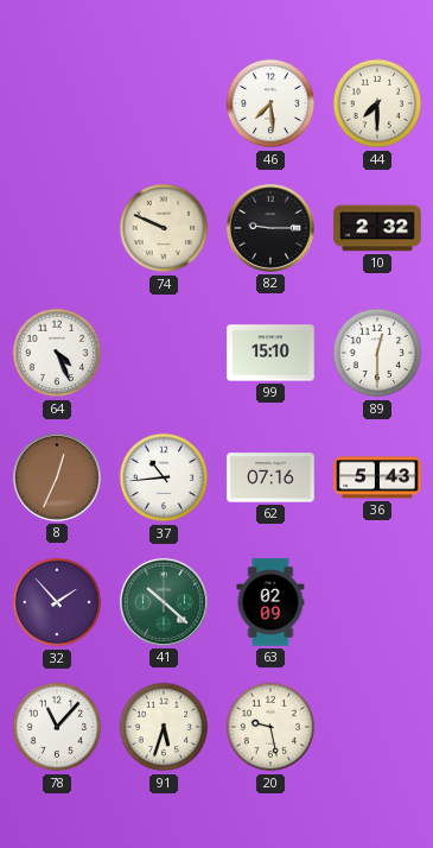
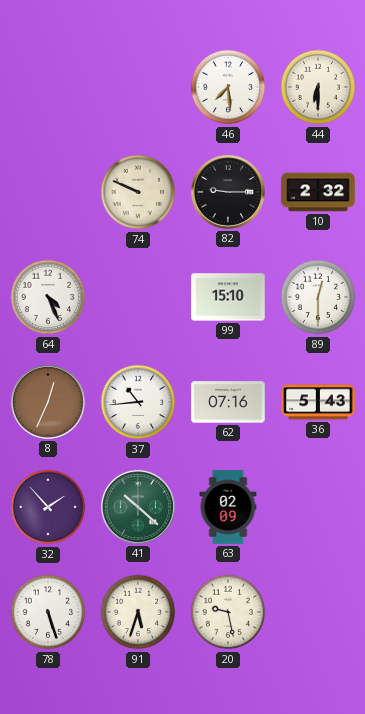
44: 7:30 -> 6:30
78: 11:07 -> 5:27
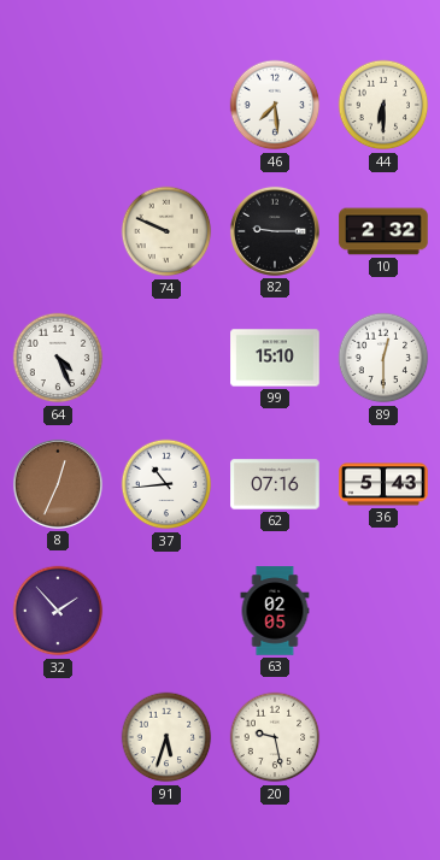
41: 10:22 -> none
63: 02:09 -> 02:05
78: 5:27 -> none
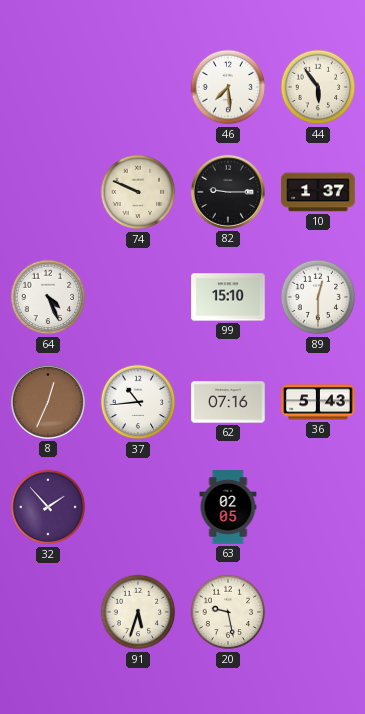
44: 6:30 -> 5:54
10: 2:32 -> 1:37
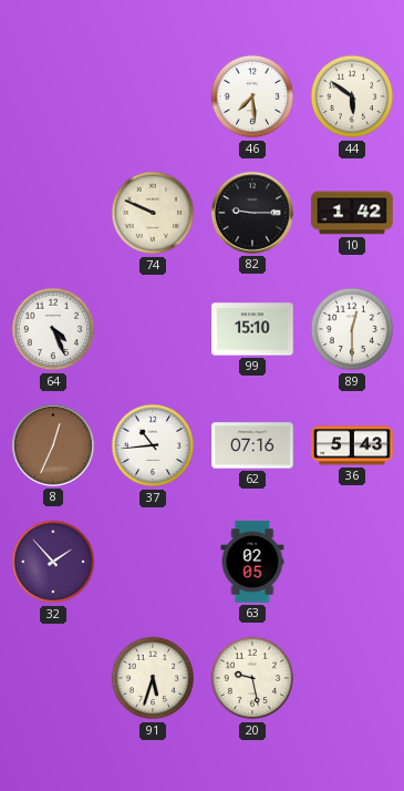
44: 5:54 -> 5:51
10: 1:37 -> 1:42
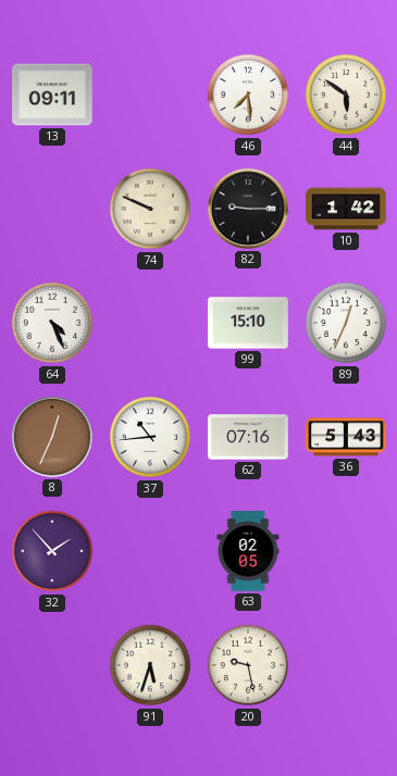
13: none -> 09:11
89: 12:30 -> 12:34
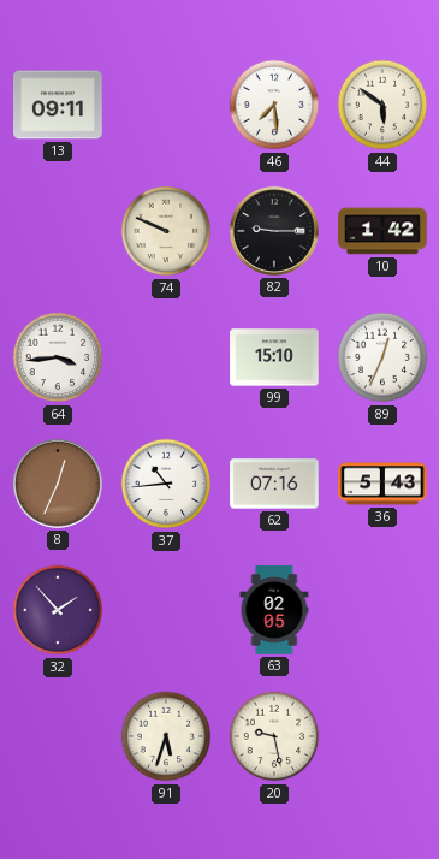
64: 4:26 -> 3:44
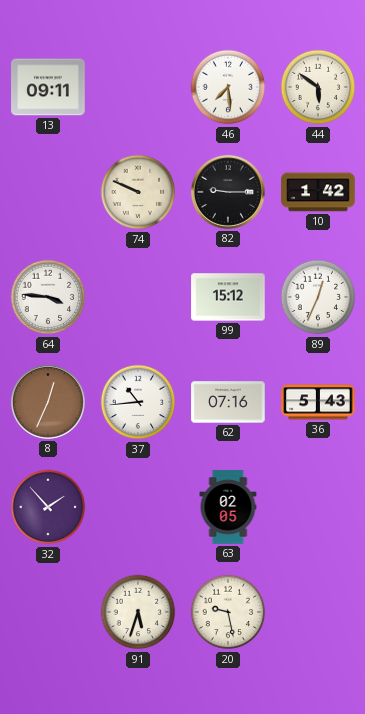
64: 3:44 -> 3:46
99: 15:10 -> 15:12
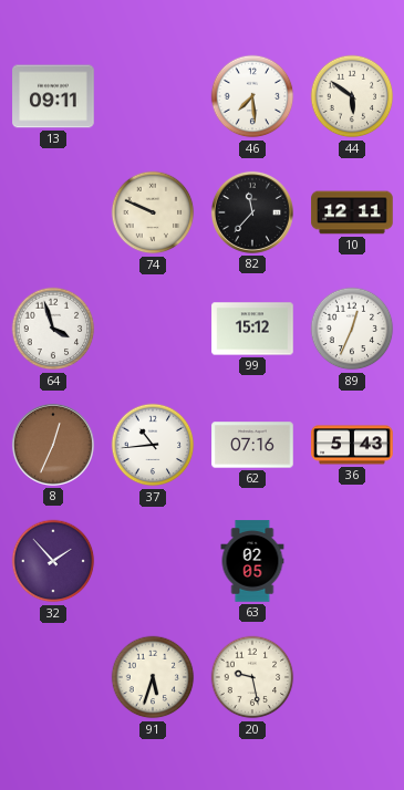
82: 9:15 -> 11:37
10: 1:42 -> 12:11
64: 3:46 -> 3:57
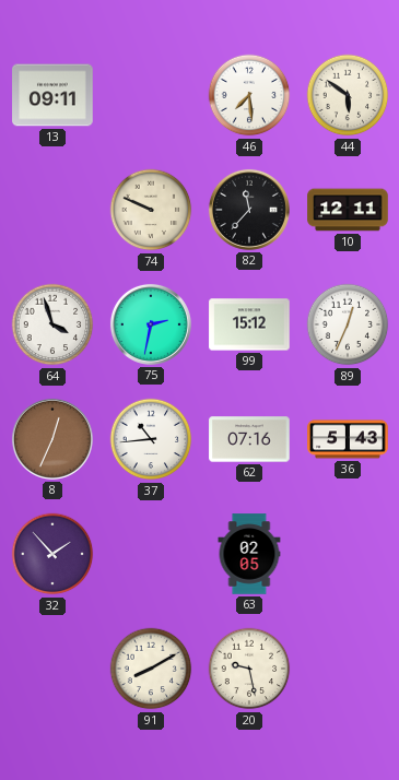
75: none -> 2:32
91: 5:33 -> 8:10
